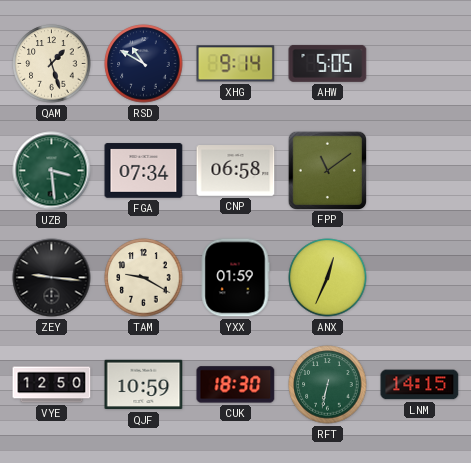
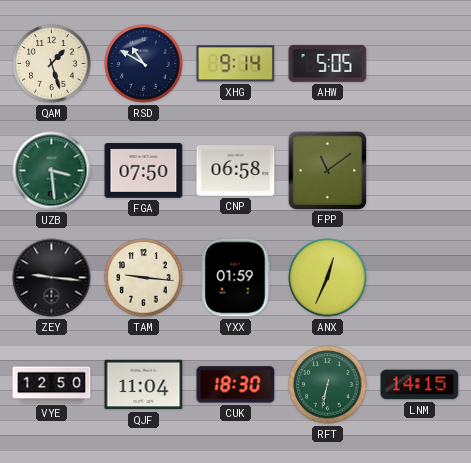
FGA: 07:34 -> 07:50
TAM: 9:20 -> 9:16
QJF: 10:59 -> 11:04
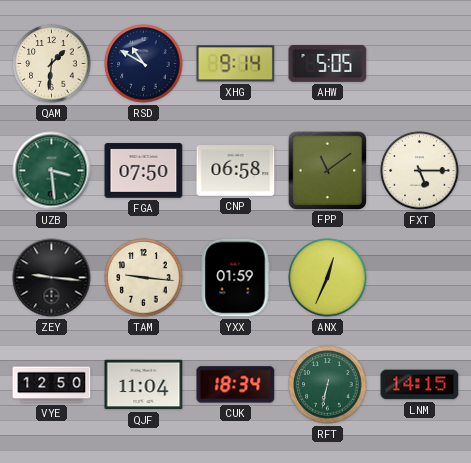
QAM: 1:27 -> 1:31
FXT: none -> 5:15
CUK: 18:30 -> 18:34
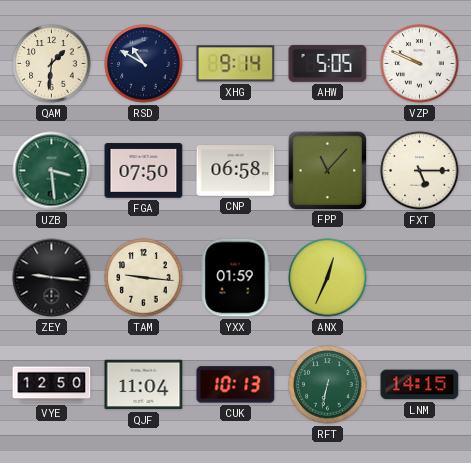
VZP: none -> 9:49
FPP: 11:09 -> 11:07
CUK: 18:34 -> 10:13
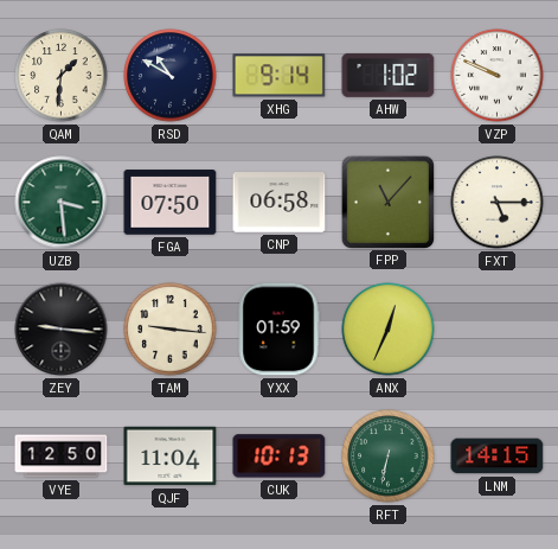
AHW: 5:05 -> 1:02
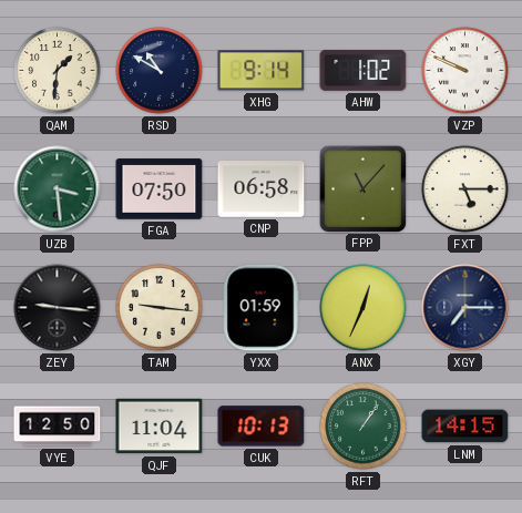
XGY: none -> 7:15
RFT: 6:32 -> 1:06
